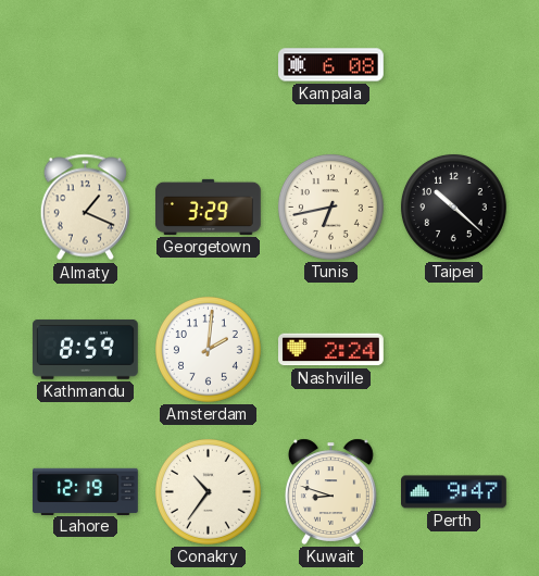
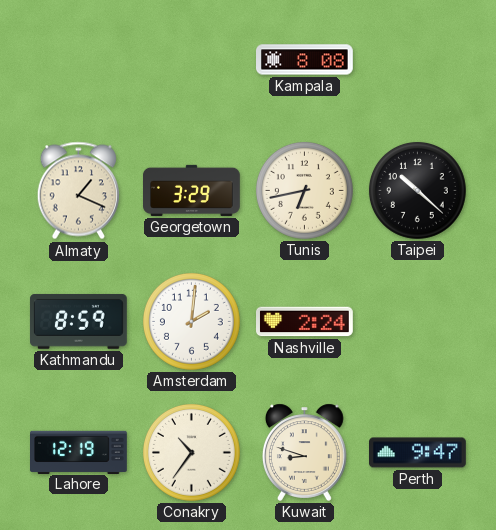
Kampala: 6:08 -> 8:08
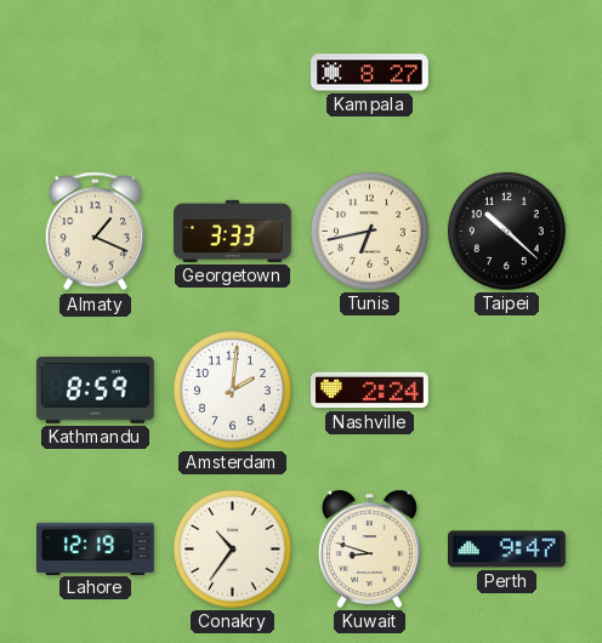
Kampala: 8:08 -> 8:27
Georgetown: 3:29 -> 3:33
